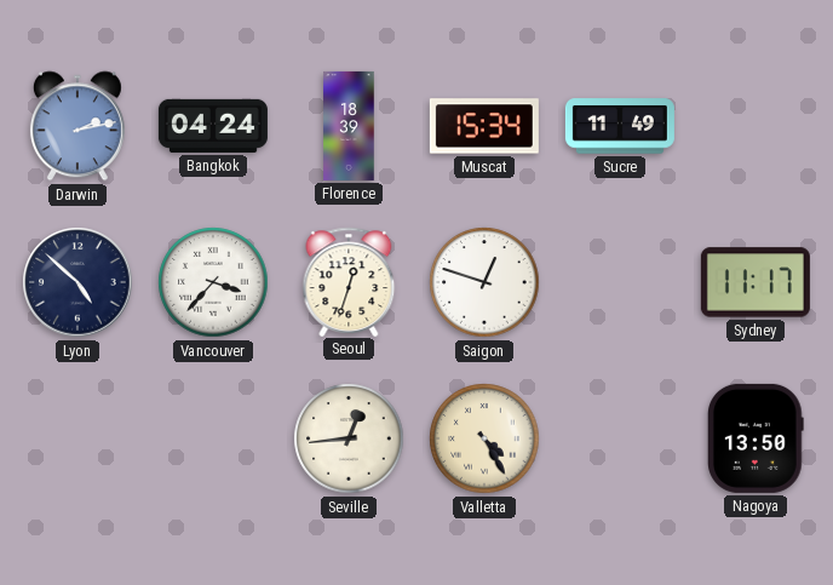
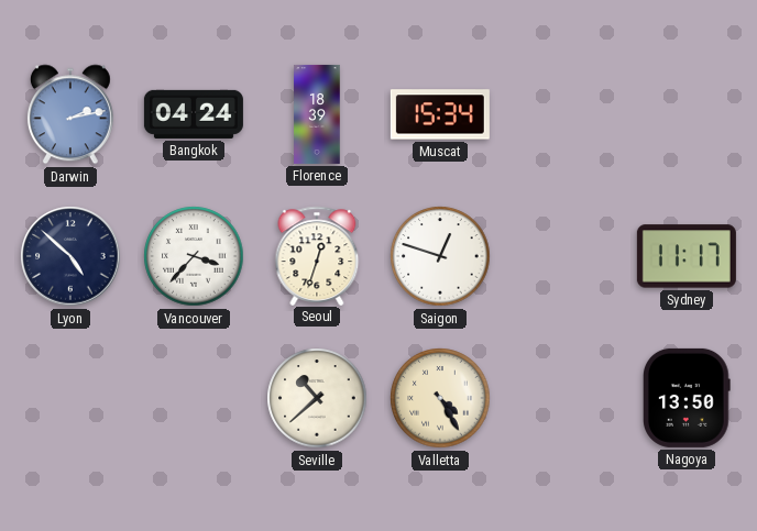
Sucre: 11:49 -> none
Seville: 12:44 -> 10:38
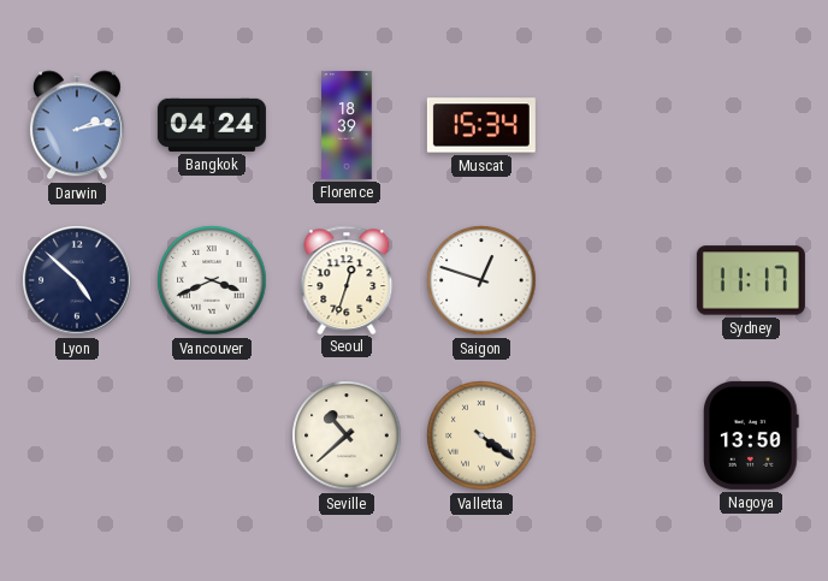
Vancouver: 3:37 -> 3:41
Valletta: 4:25 -> 4:21
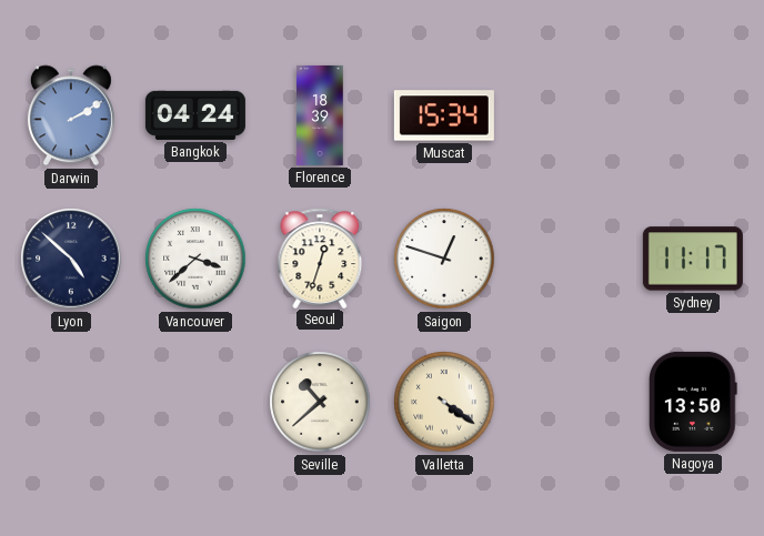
Darwin: 2:13 -> 2:10
Vancouver: 3:41 -> 3:38
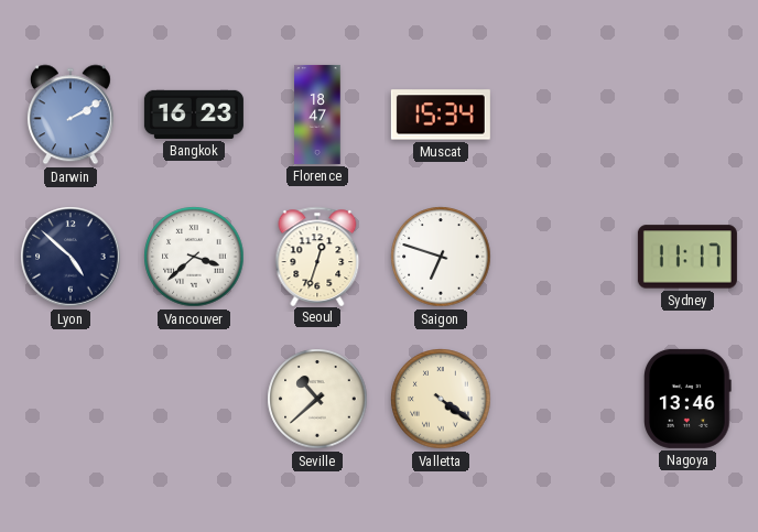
Bangkok: 04:24 -> 16:23
Florence: 18:39 -> 18:47
Saigon: 12:48 -> 6:48
Nagoya: 13:50 -> 13:46
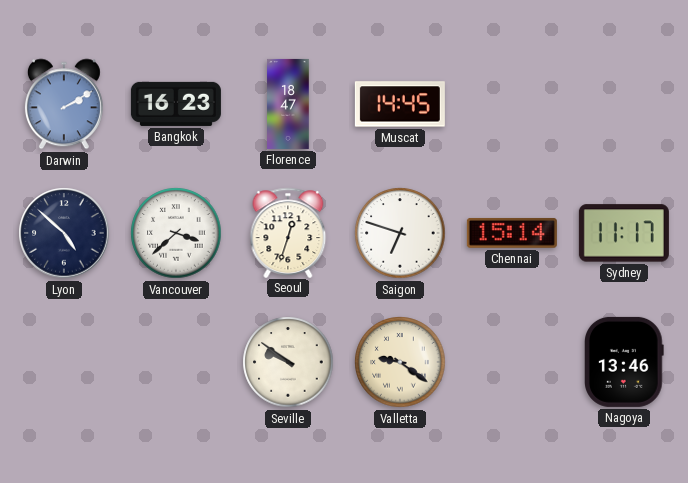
Muscat: 15:34 -> 14:45
Chennai: none -> 15:14
Seville: 10:38 -> 9:51
Valletta: 4:21 -> 9:21
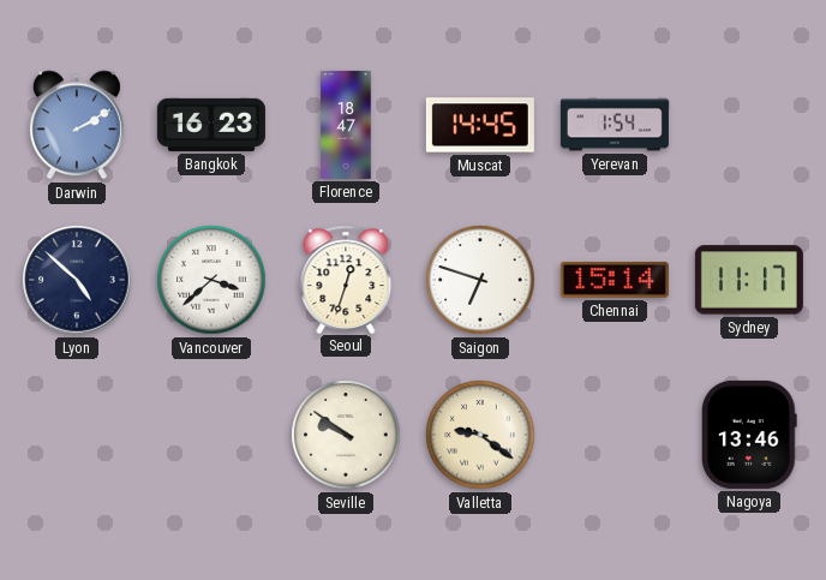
Yerevan: none -> 1:54
